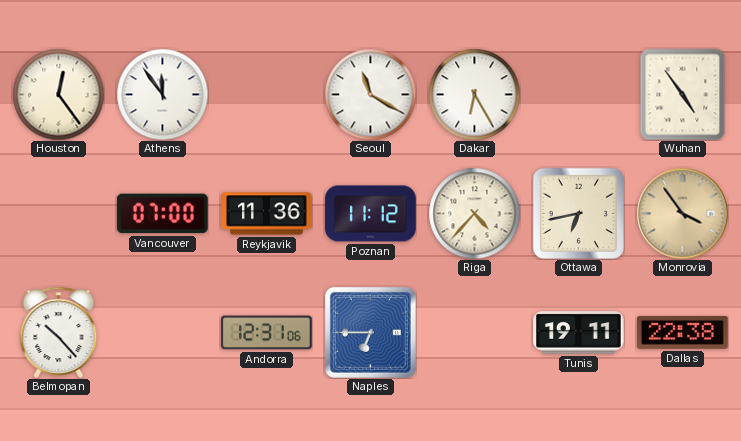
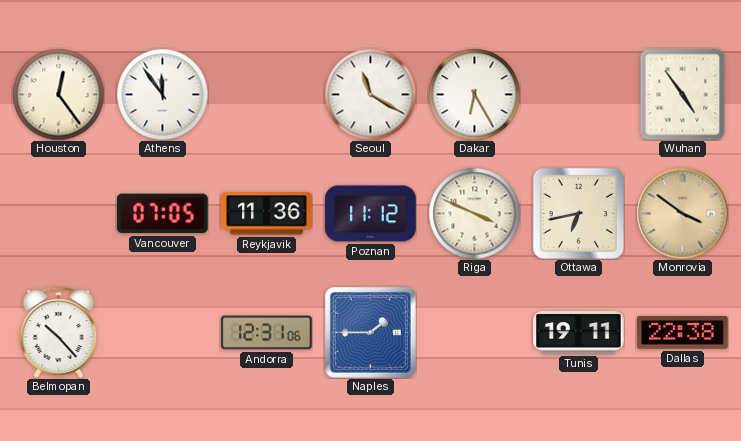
Vancouver: 07:00 -> 07:05
Riga: 4:37 -> 3:49
Monrovia: 3:54 -> 3:51
Naples: 6:45 -> 1:45
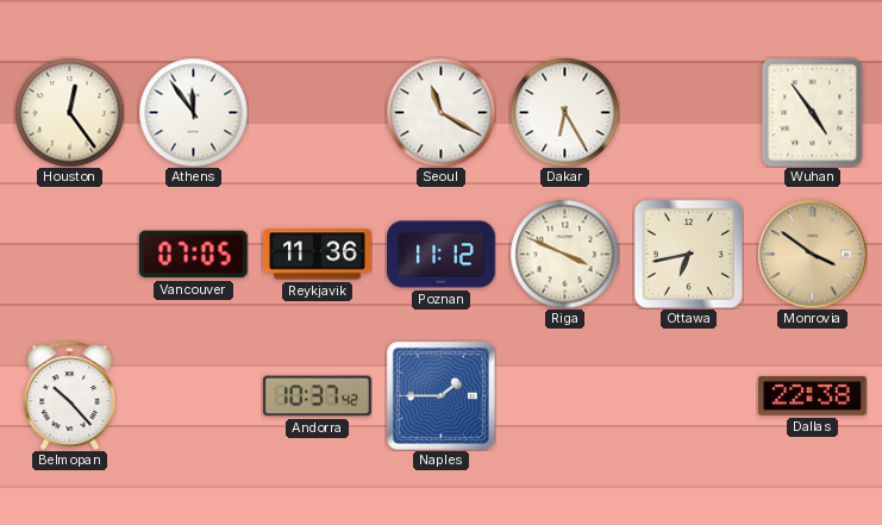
Andorra: 12:31 -> 10:37
Tunis: 19:11 -> none
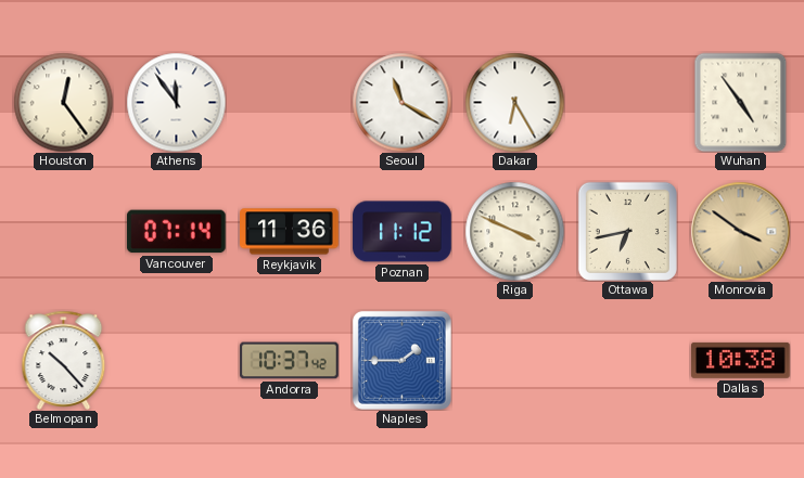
Vancouver: 07:05 -> 07:14
Dallas: 22:38 -> 10:38
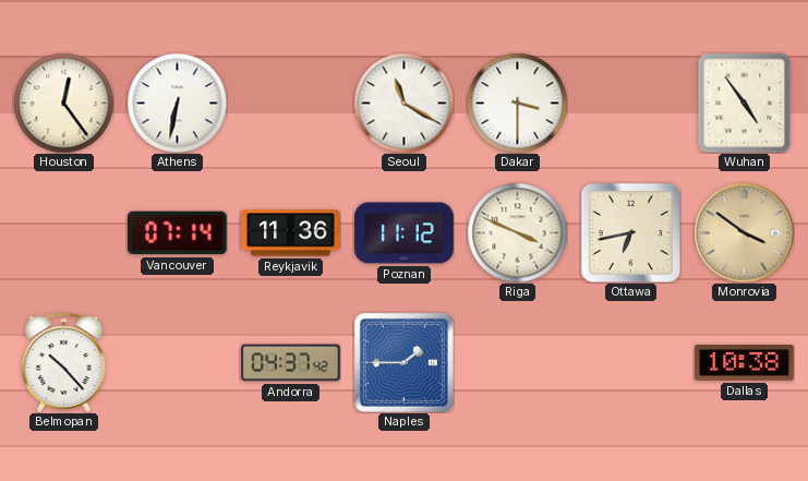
Athens: 11:54 -> 6:32
Dakar: 6:25 -> 3:30
Andorra: 10:37 -> 04:37
